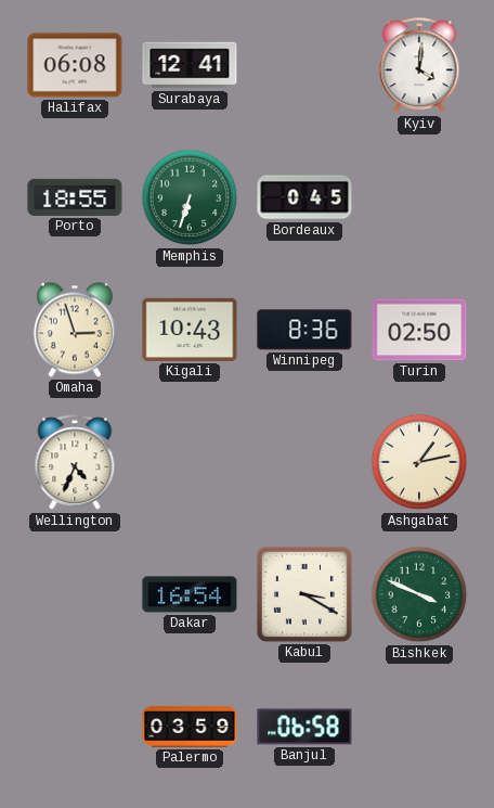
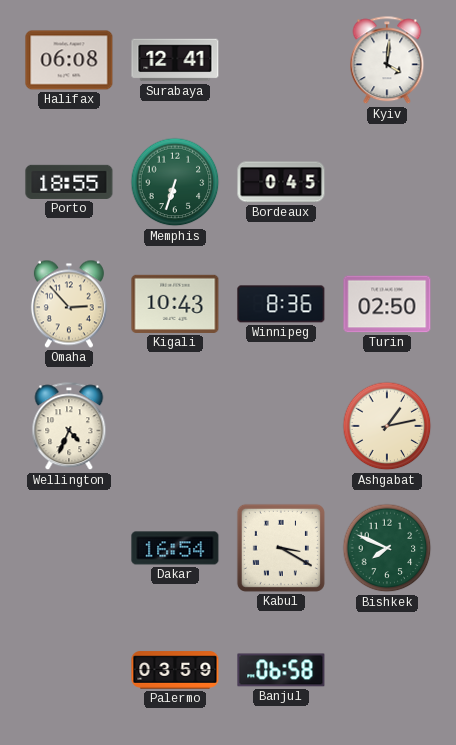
Omaha: 2:57 -> 2:53
Bishkek: 3:49 -> 7:49
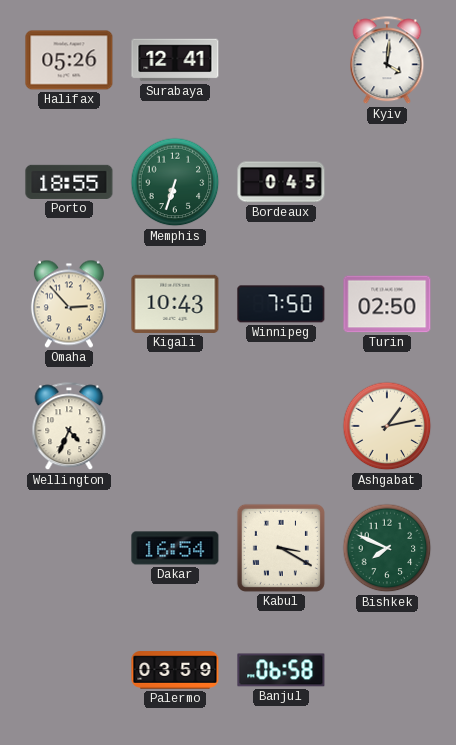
Halifax: 06:08 -> 05:26
Winnipeg: 8:36 -> 7:50
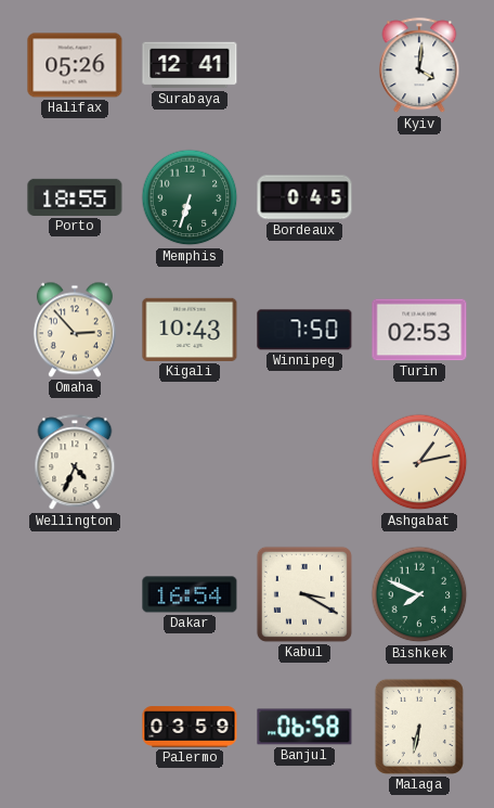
Turin: 02:50 -> 02:53
Malaga: none -> 6:32
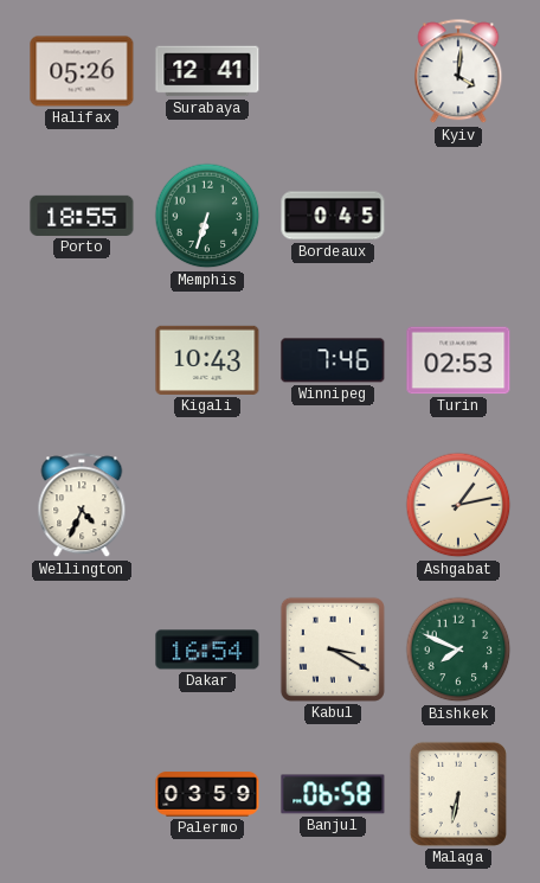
Omaha: 2:53 -> none
Winnipeg: 7:50 -> 7:46
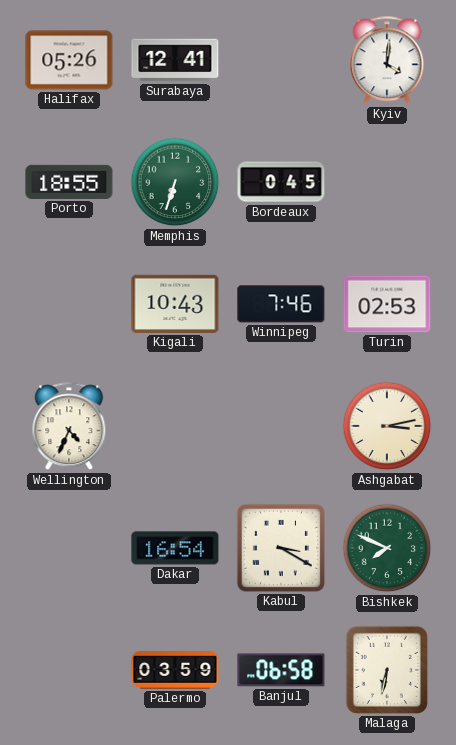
Ashgabat: 1:13 -> 3:13
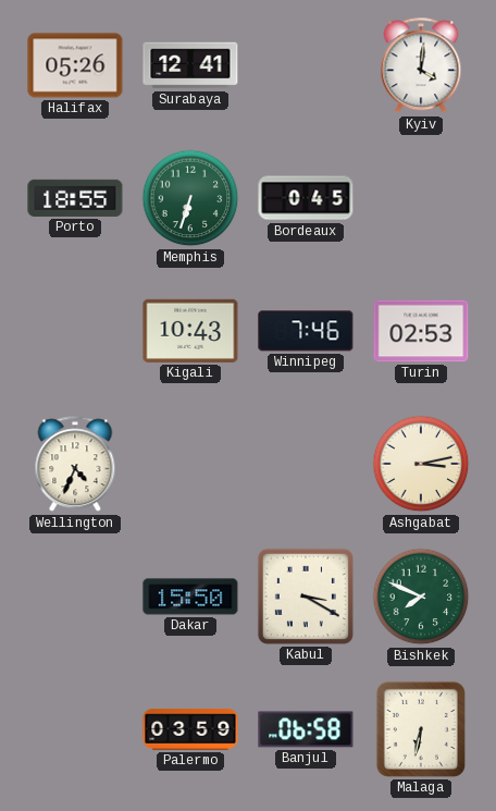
Dakar: 16:54 -> 15:50
